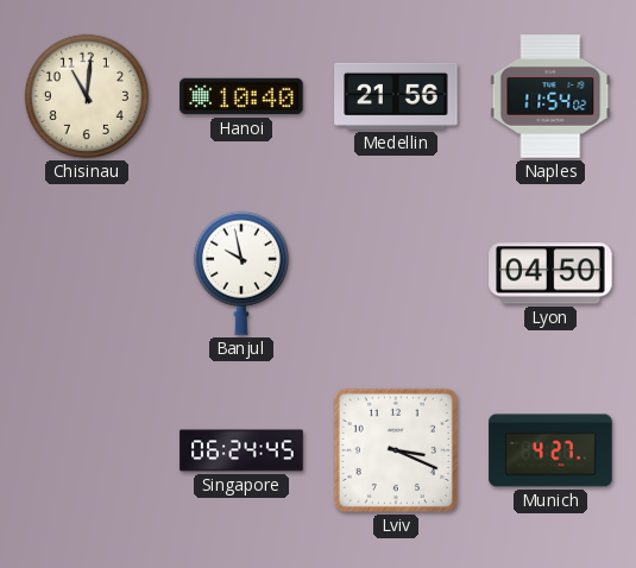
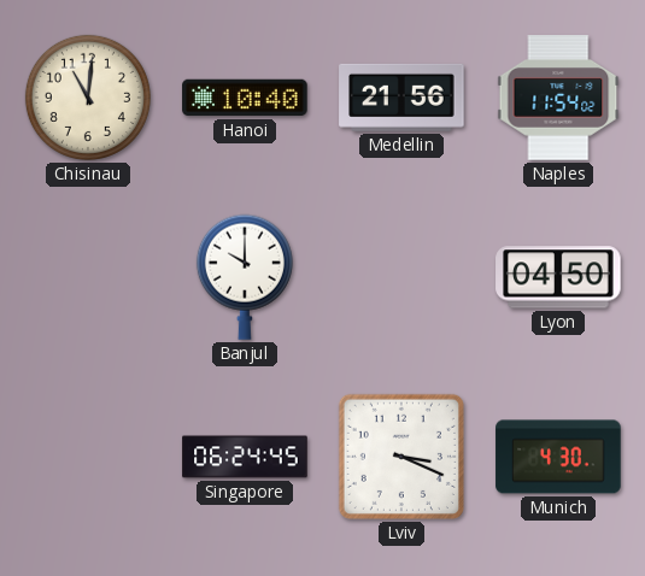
Banjul: 9:58 -> 10:00
Munich: 4:27 -> 4:30
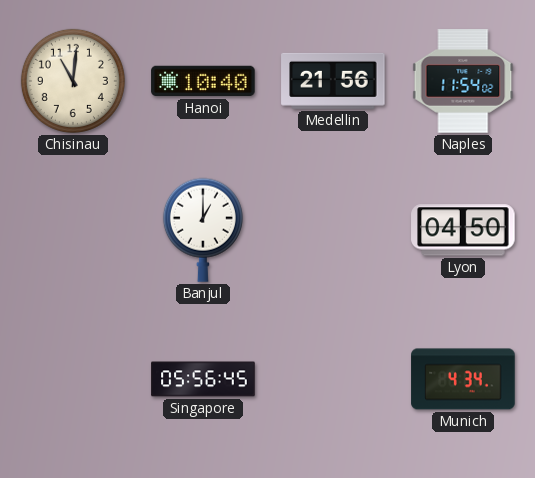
Banjul: 10:00 -> 1:00
Singapore: 06:24 -> 05:56
Lviv: 3:19 -> none
Munich: 4:30 -> 4:34
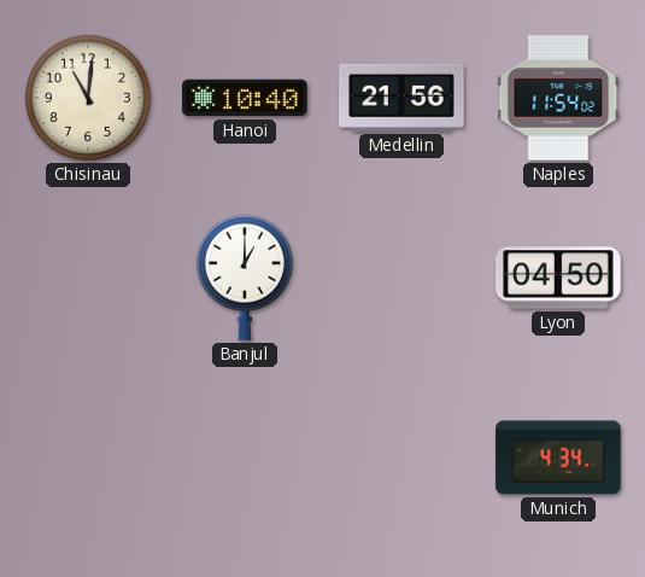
Singapore: 05:56 -> none
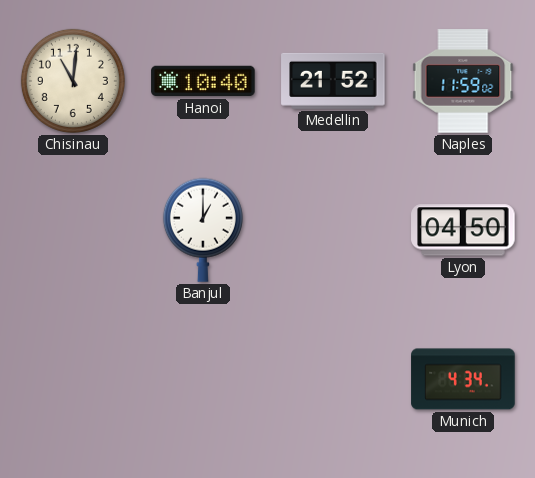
Medellin: 21:56 -> 21:52
Naples: 11:54 -> 11:59
